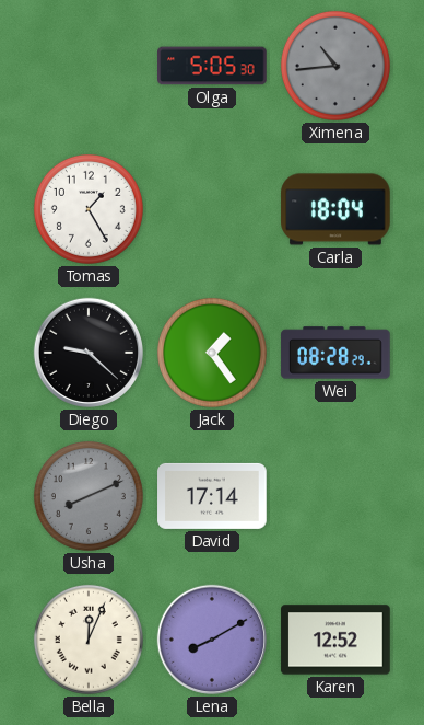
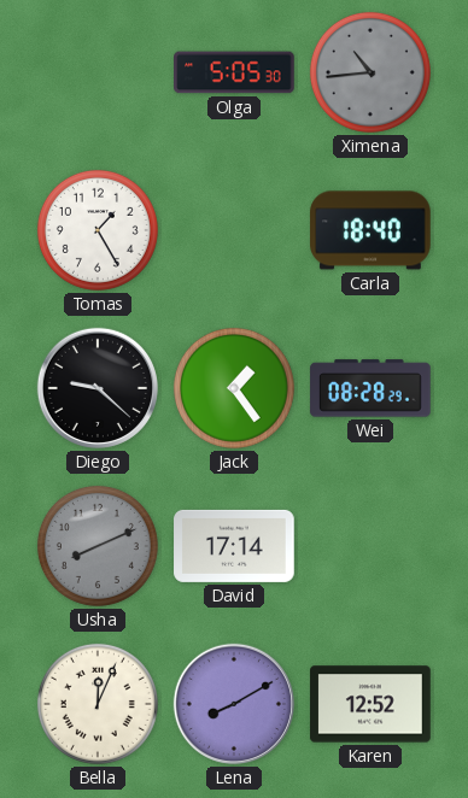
Carla: 18:04 -> 18:40
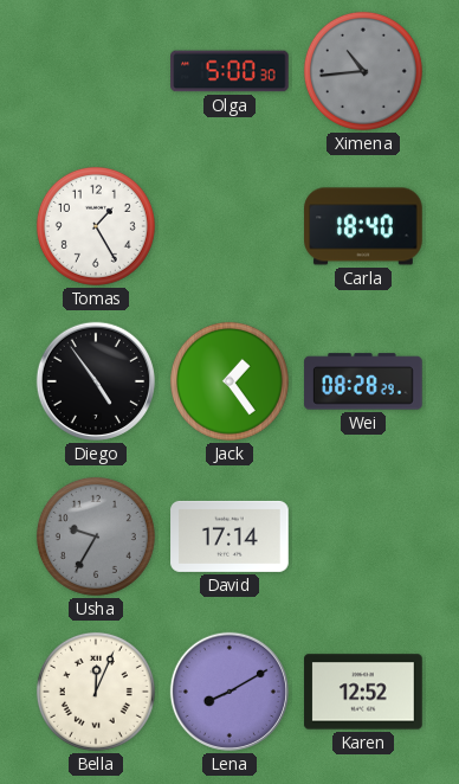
Olga: 5:05 -> 5:00
Diego: 9:22 -> 4:54
Usha: 8:11 -> 9:35
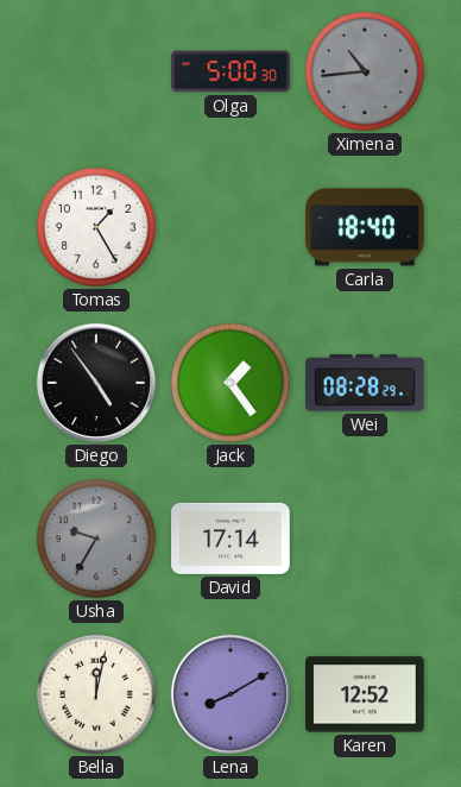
Bella: 12:04 -> 12:02
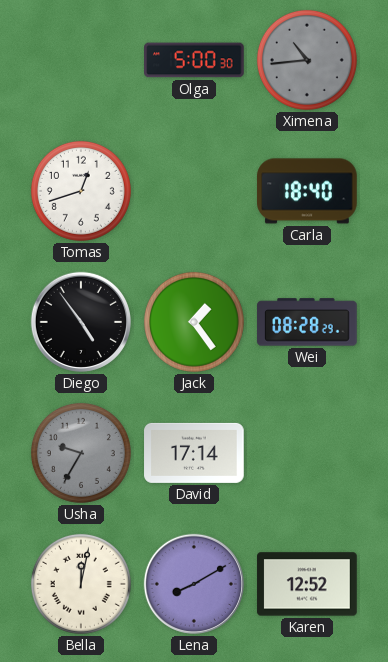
Tomas: 1:25 -> 12:42
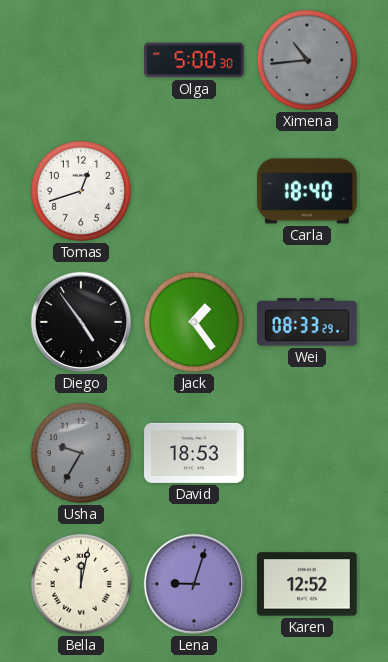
Wei: 08:28 -> 08:33
David: 17:14 -> 18:53
Lena: 8:10 -> 9:03
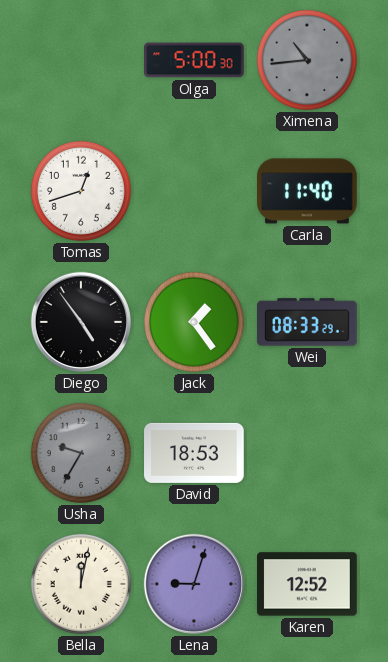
Carla: 18:40 -> 11:40
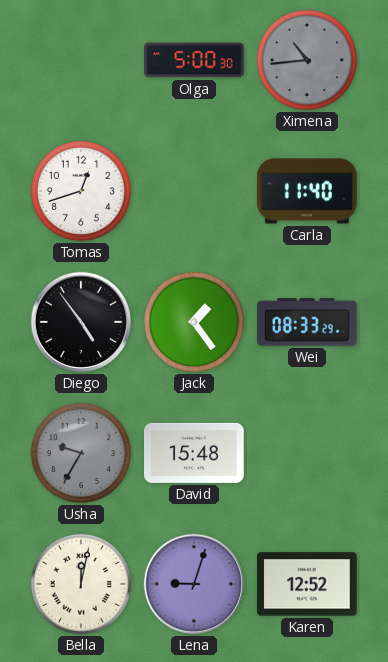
David: 18:53 -> 15:48
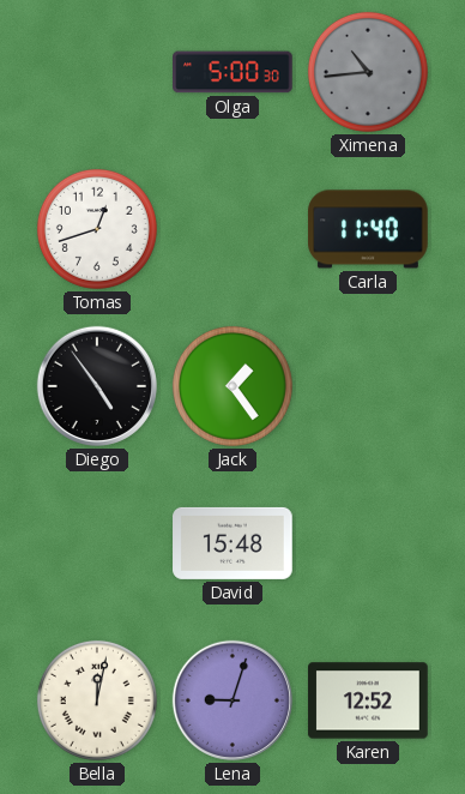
Wei: 08:33 -> none
Usha: 9:35 -> none
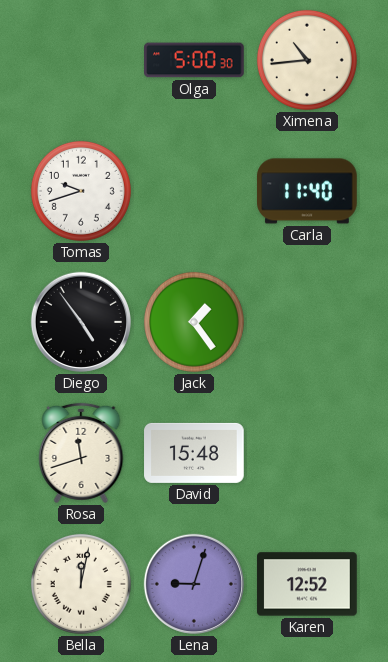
Ximena dial: grey -> cream
Tomas: 12:42 -> 9:42
Rosa: none -> 11:42
